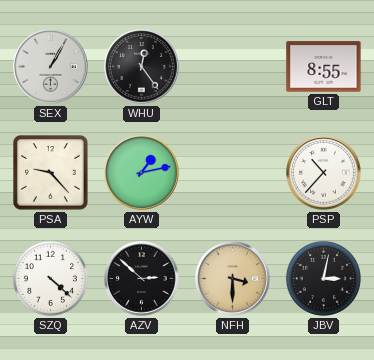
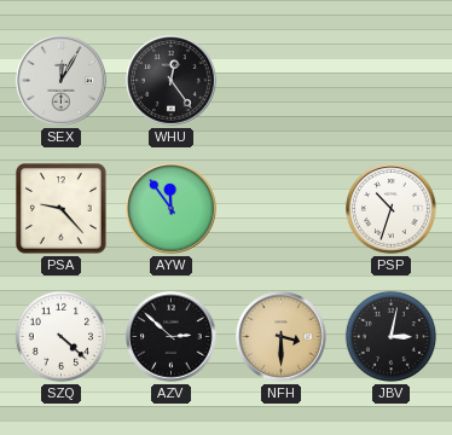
SEX: 1:05 -> 12:05
GLT: 8:55 -> none
AYW: 1:13 -> 11:54
PSP: 10:37 -> 10:33
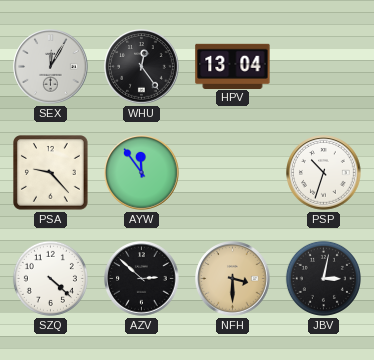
HPV: none -> 13:04
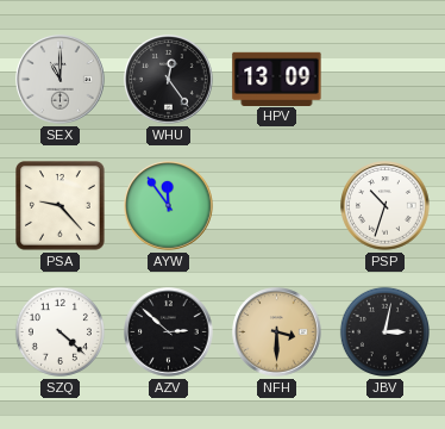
SEX: 12:05 -> 11:00
HPV: 13:04 -> 13:09
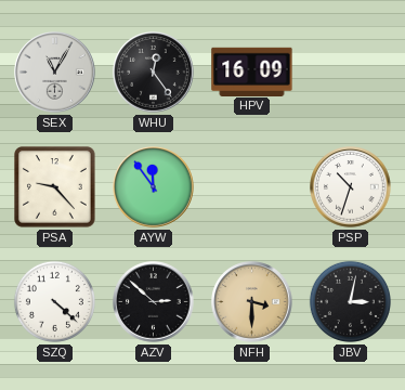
SEX: 11:00 -> 11:05
HPV: 13:09 -> 16:09
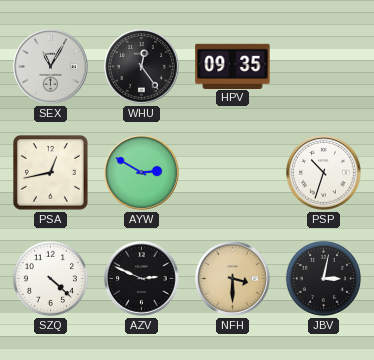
HPV: 16:09 -> 09:35
PSA: 9:23 -> 12:43
AYW: 11:54 -> 2:50
AZV: 2:52 -> 2:49
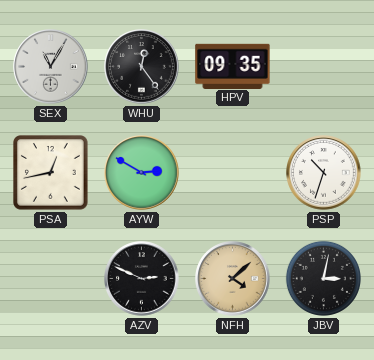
SZQ: 4:22 -> none
NFH: 3:30 -> 4:08
